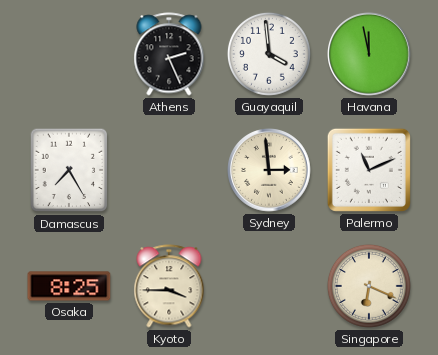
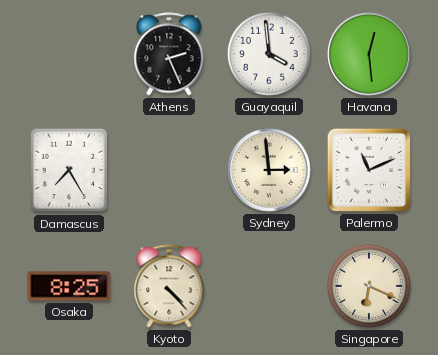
Havana: 11:58 -> 12:29
Kyoto: 3:45 -> 4:23
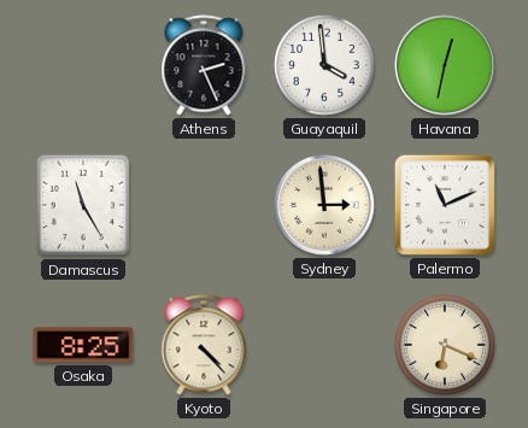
Havana: 12:29 -> 12:32
Damascus: 7:25 -> 11:25
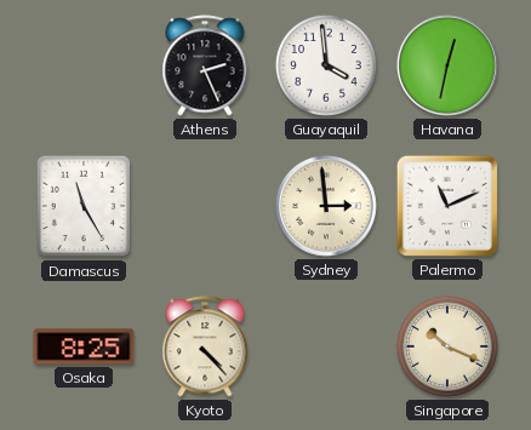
Singapore: 6:19 -> 10:19
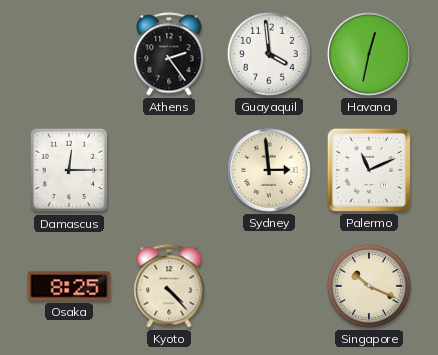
Athens: 2:26 -> 2:24
Damascus: 11:25 -> 12:15
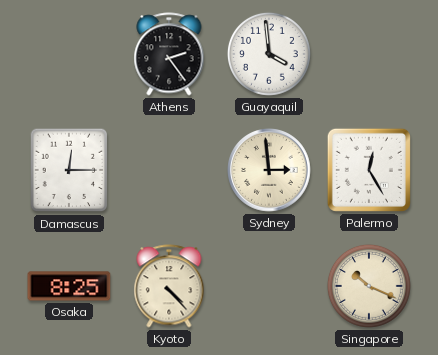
Havana: 12:32 -> none
Palermo: 11:11 -> 12:25
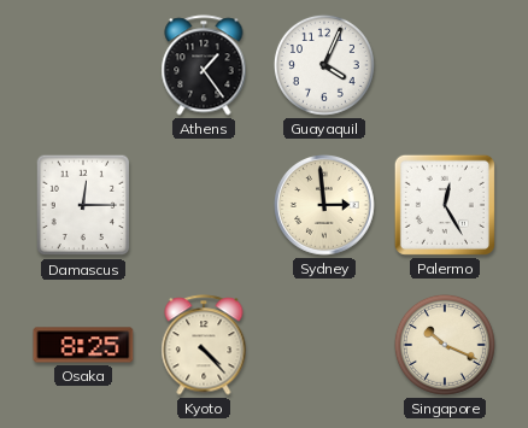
Athens: 2:24 -> 1:24
Guayaquil: 3:59 -> 4:04
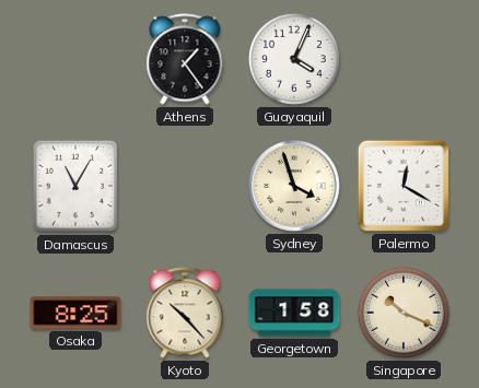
Damascus: 12:15 -> 11:05
Sydney: 2:59 -> 3:57
Palermo: 12:25 -> 12:20
Kyoto: 4:23 -> 10:23
Georgetown: none -> 1:58
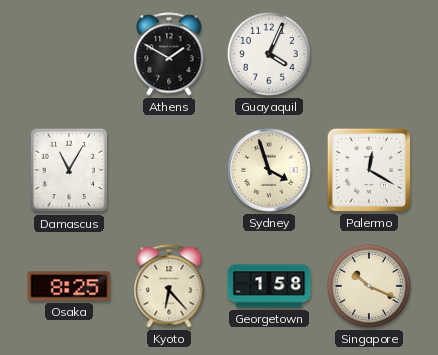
Athens: 1:24 -> 1:50
Kyoto: 10:23 -> 6:23
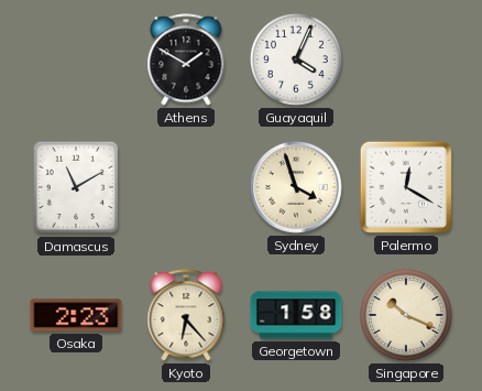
Damascus: 11:05 -> 11:10
Osaka: 8:25 -> 2:23
